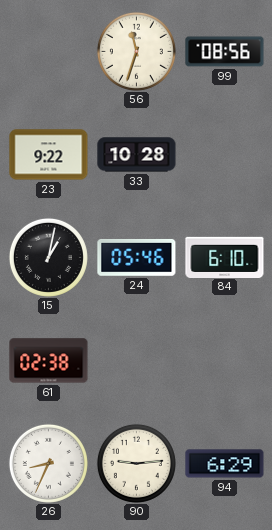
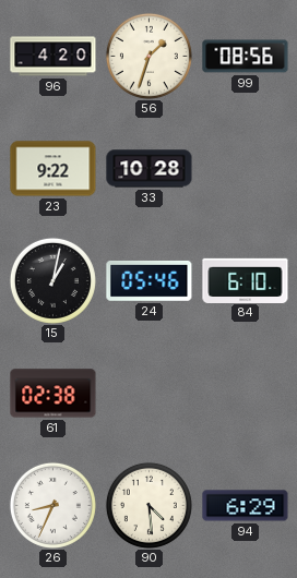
96: none -> 4:20
56: 11:33 -> 1:33
90: 9:14 -> 4:29
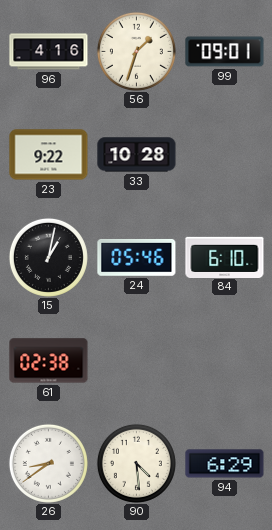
96: 4:20 -> 4:16
99: 08:56 -> 09:01
26: 8:34 -> 8:39
